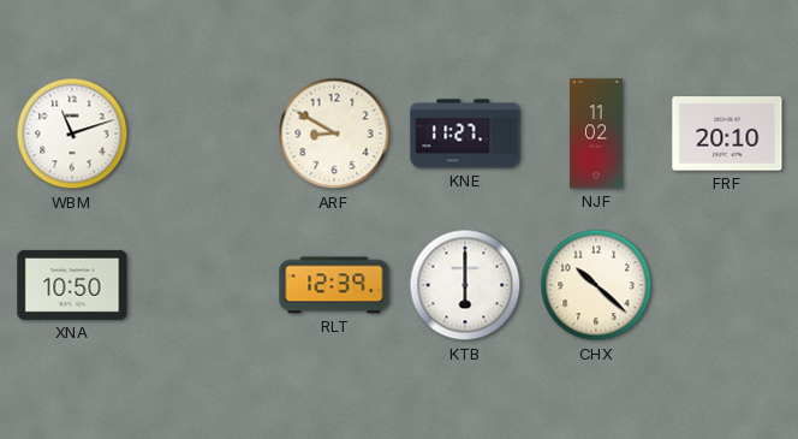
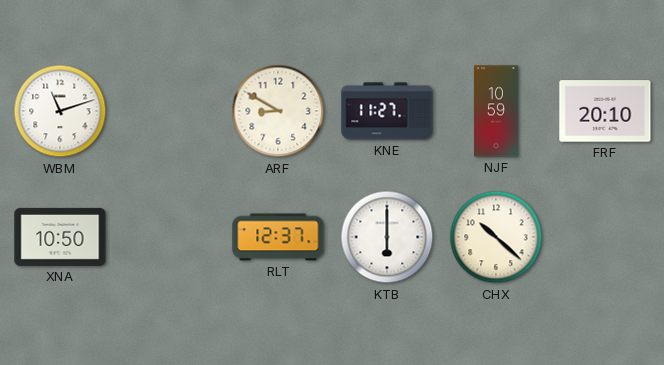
NJF: 11:02 -> 10:59
RLT: 12:39 -> 12:37
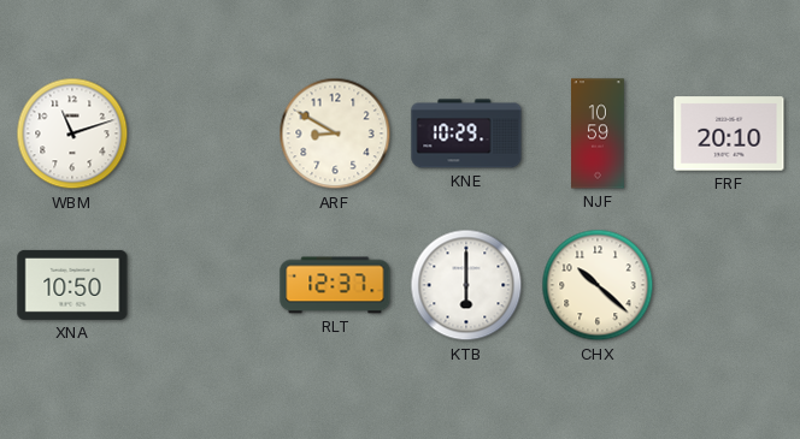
KNE: 11:27 -> 10:29
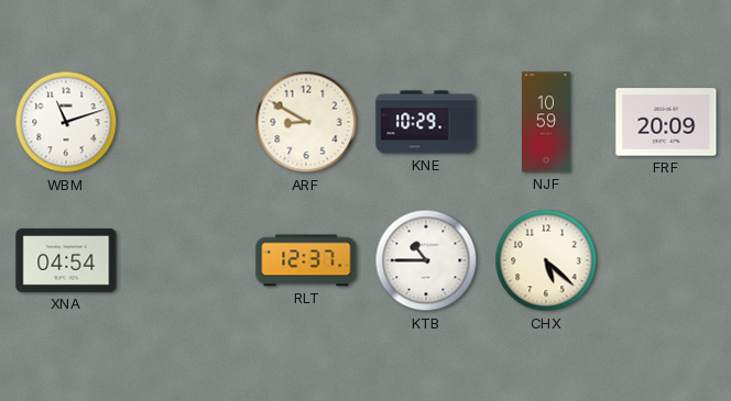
FRF: 20:10 -> 20:09
XNA: 10:50 -> 04:54
KTB: 6:00 -> 10:45
CHX: 10:22 -> 5:22
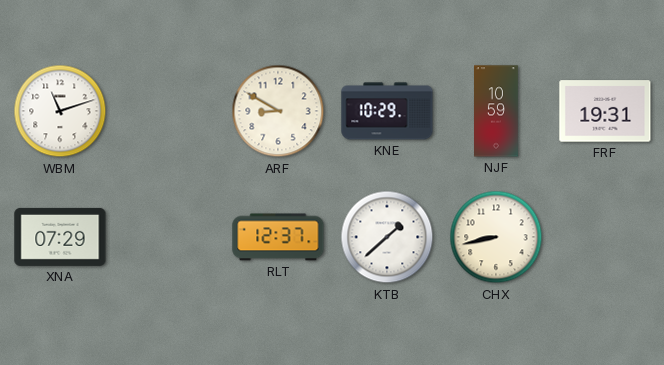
FRF: 20:09 -> 19:31
XNA: 04:54 -> 07:29
KTB: 10:45 -> 1:38
CHX: 5:22 -> 8:43
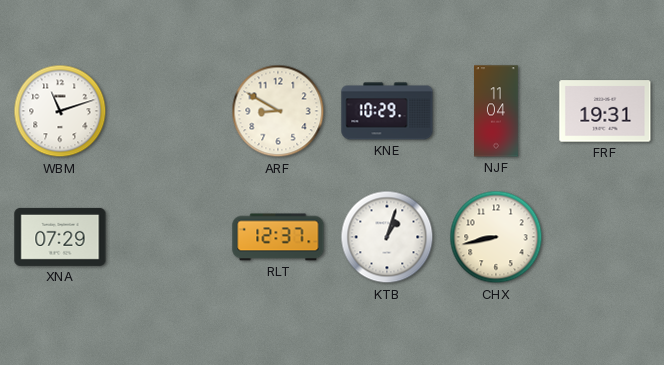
NJF: 10:59 -> 11:04
KTB: 1:38 -> 1:03
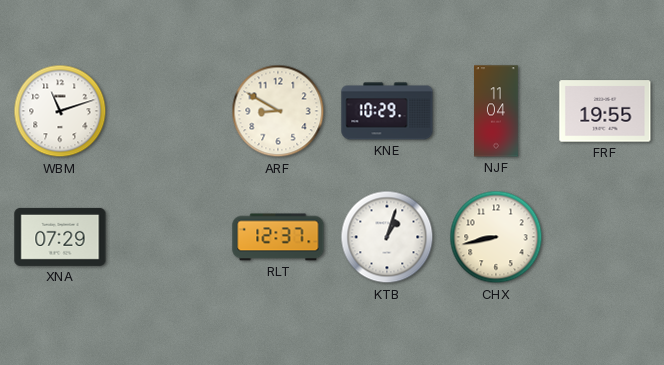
FRF: 19:31 -> 19:55
